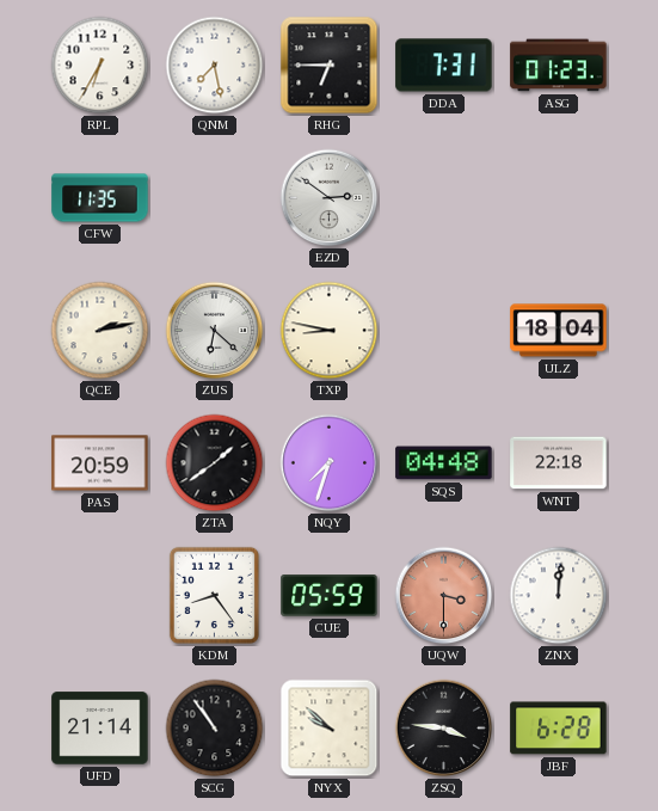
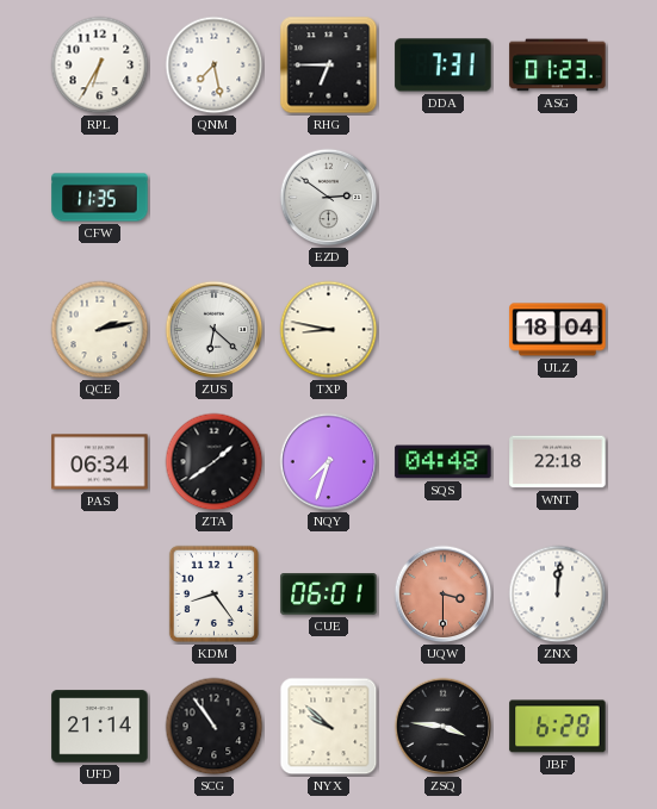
PAS: 20:59 -> 06:34
CUE: 05:59 -> 06:01
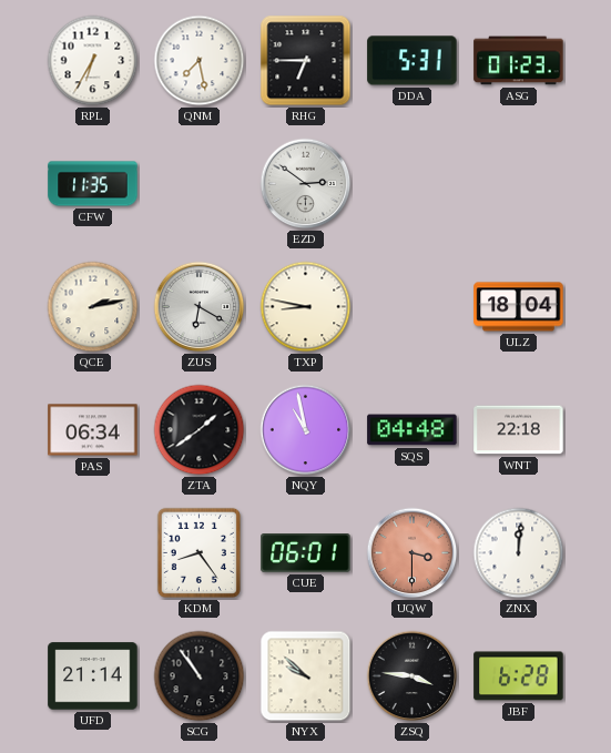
DDA: 7:31 -> 5:31
ZUS: 6:22 -> 6:20
NQY: 7:33 -> 10:58
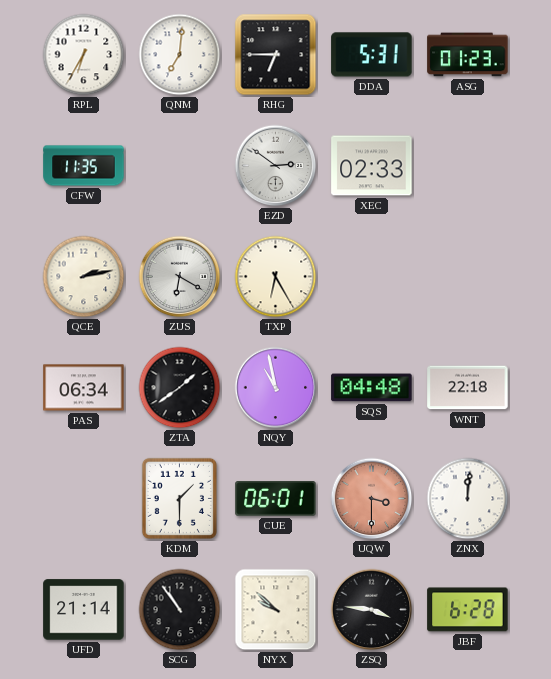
QNM: 7:28 -> 7:01
XEC: none -> 02:33
TXP: 8:47 -> 6:25
ULZ: 18:04 -> none
KDM: 8:24 -> 1:30
